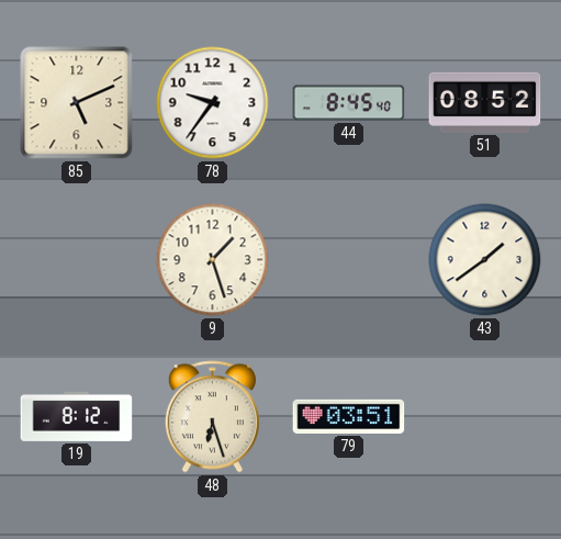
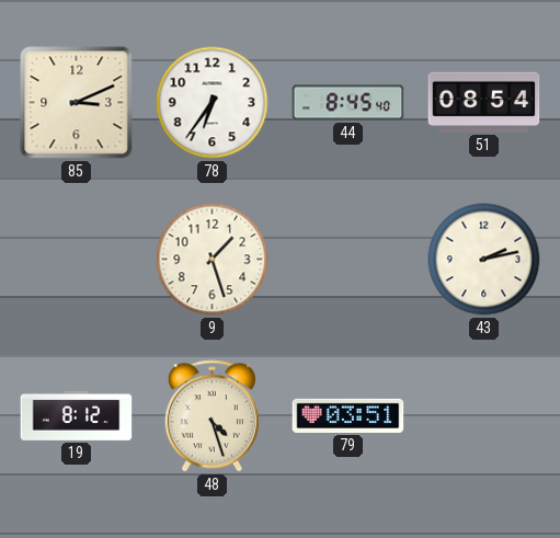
85: 5:11 -> 3:11
78: 9:36 -> 6:36
51: 08:52 -> 08:54
43: 1:39 -> 2:13
48: 6:27 -> 4:27
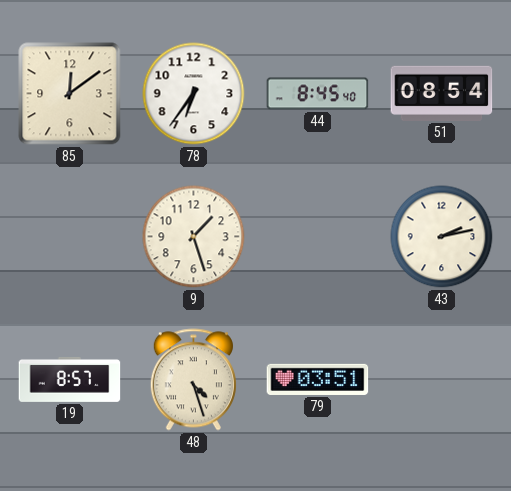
85: 3:11 -> 12:09
19: 8:12 -> 8:57
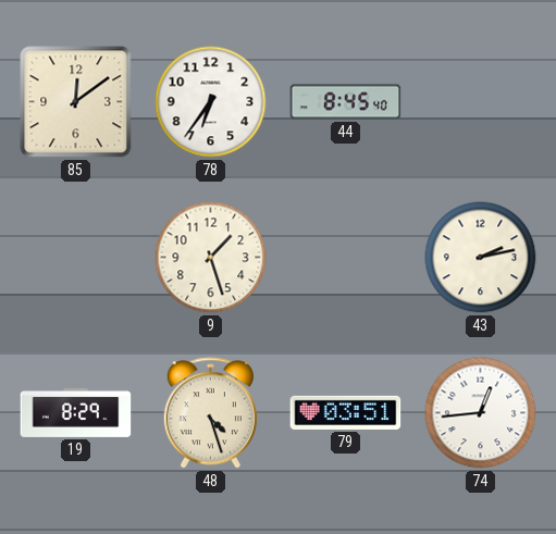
51: 08:54 -> none
19: 8:57 -> 8:29
74: none -> 12:44
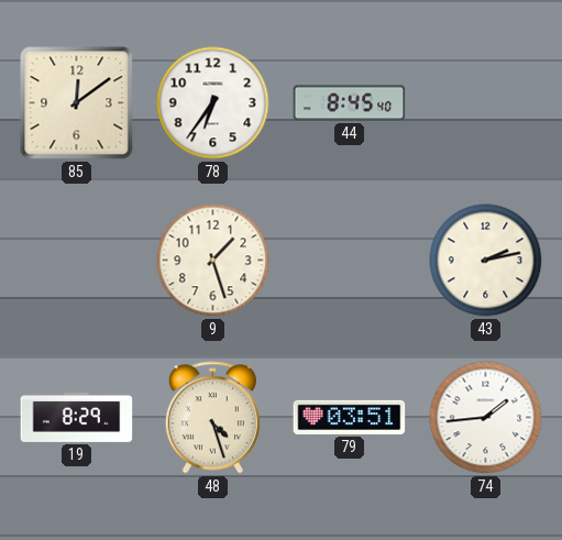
74: 12:44 -> 1:44
